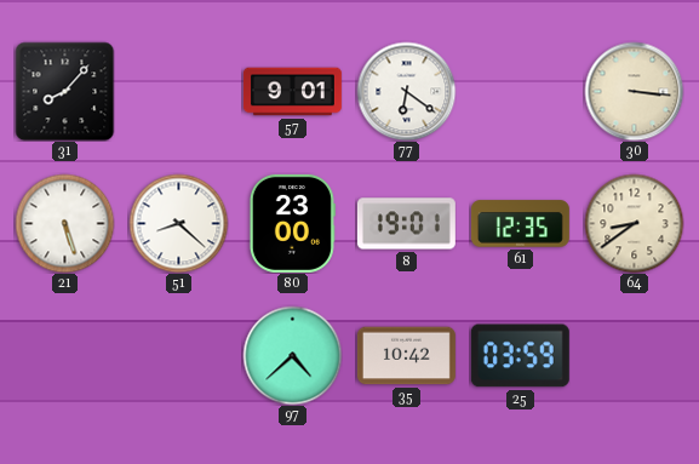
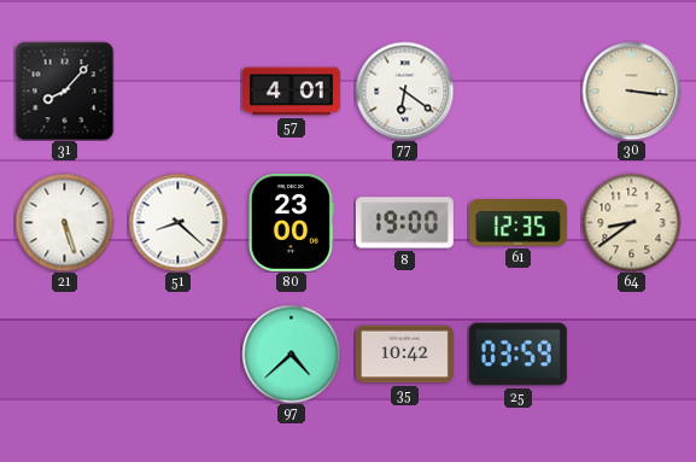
57: 9:01 -> 4:01
8: 19:01 -> 19:00
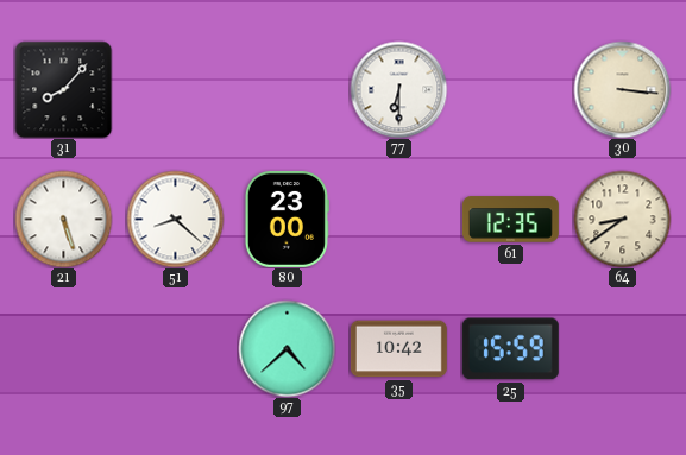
57: 4:01 -> none
77: 6:21 -> 6:30
8: 19:00 -> none
25: 03:59 -> 15:59
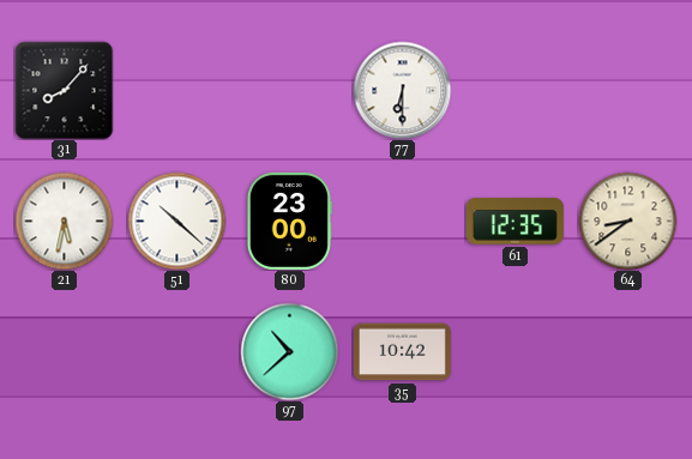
30: 3:16 -> none
21: 5:27 -> 5:32
51: 8:22 -> 10:22
97: 4:38 -> 10:38
25: 15:59 -> none
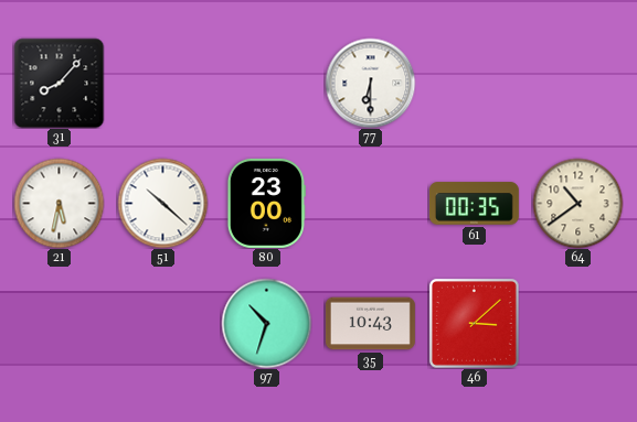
61: 12:35 -> 00:35
64: 8:39 -> 10:39
97: 10:38 -> 10:33
35: 10:42 -> 10:43
46: none -> 3:08
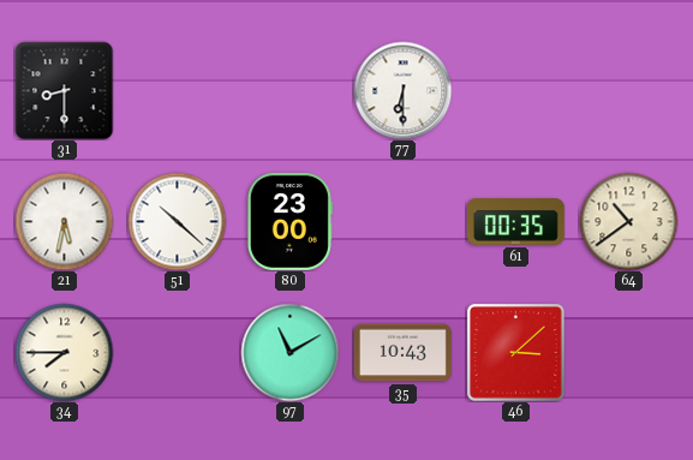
31: 8:07 -> 8:30
34: none -> 7:45
97: 10:33 -> 11:10
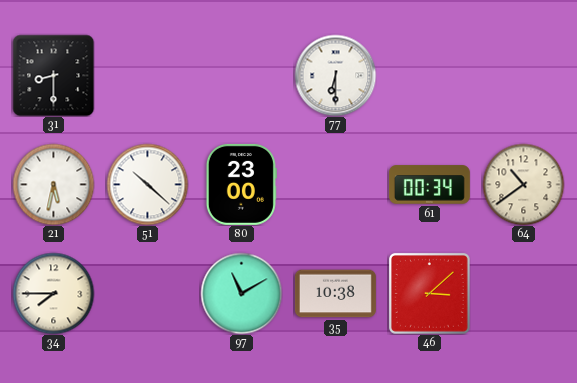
61: 00:35 -> 00:34
35: 10:43 -> 10:38
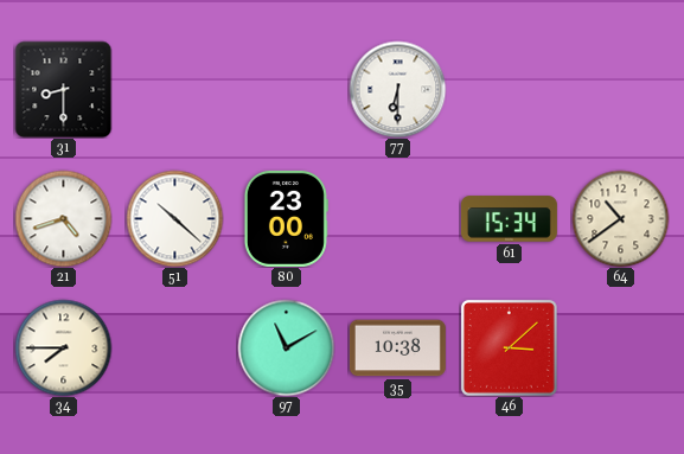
21: 5:32 -> 4:42
61: 00:34 -> 15:34
